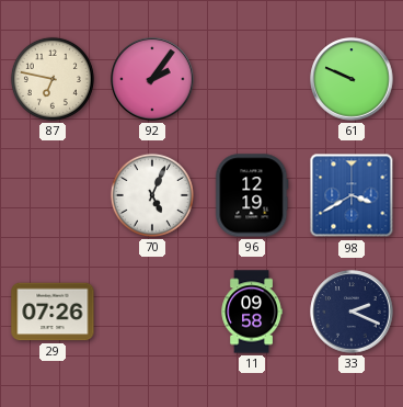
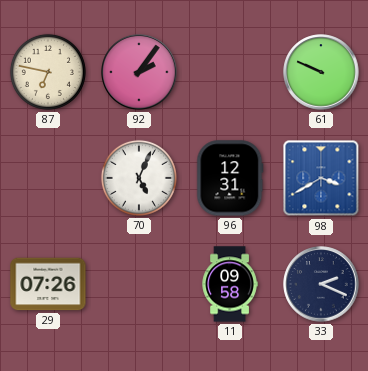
96: 12:19 -> 12:31
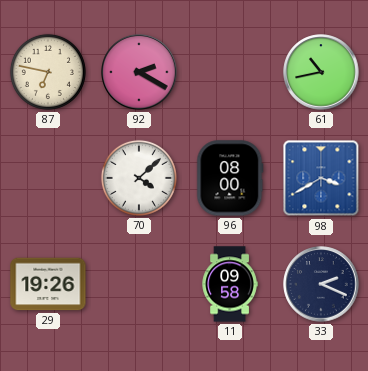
92: 2:06 -> 2:20
61: 9:49 -> 10:43
70: 5:04 -> 4:08
96: 12:31 -> 08:00
29: 07:26 -> 19:26
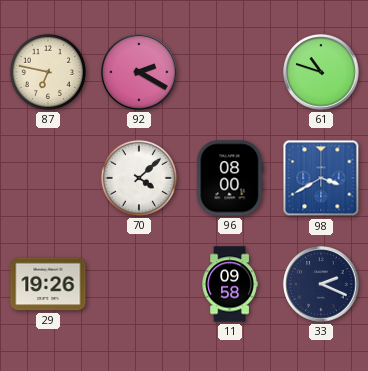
61: 10:43 -> 10:48
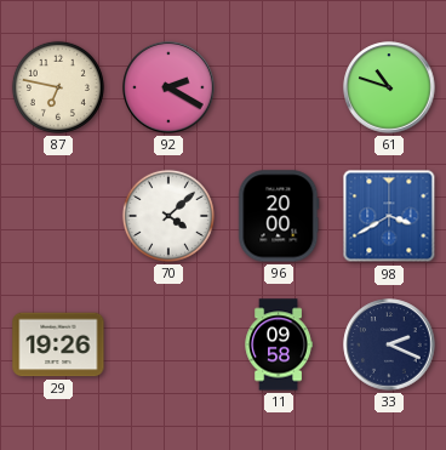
96: 08:00 -> 20:00
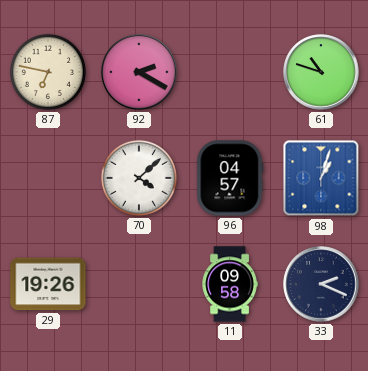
96: 20:00 -> 04:57
98: 3:40 -> 1:03
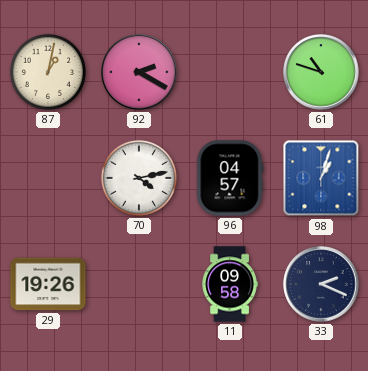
87: 6:47 -> 1:02
70: 4:08 -> 4:13
